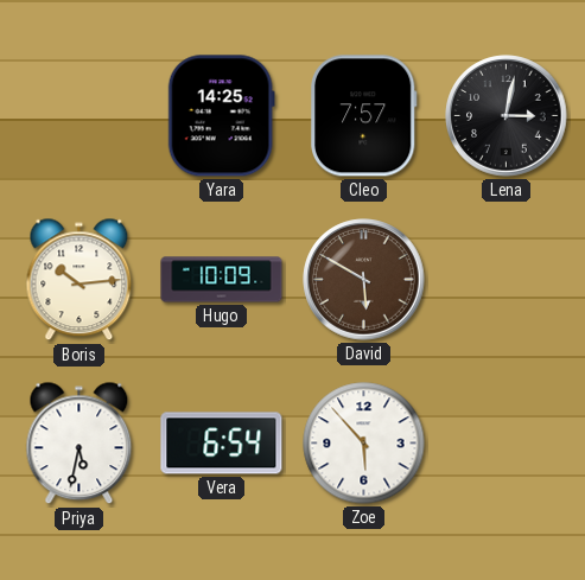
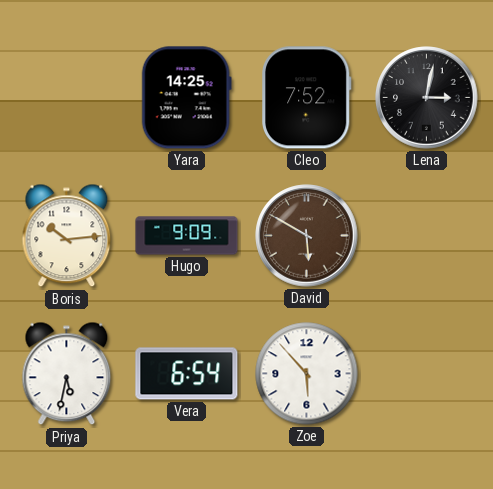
Cleo: 7:57 -> 7:52
Hugo: 10:09 -> 9:09
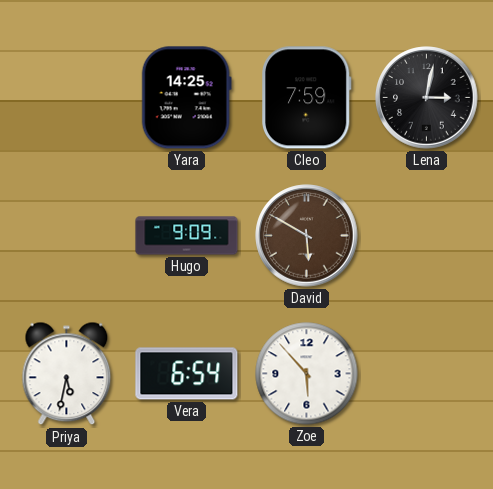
Cleo: 7:52 -> 7:59
Boris: 10:14 -> none
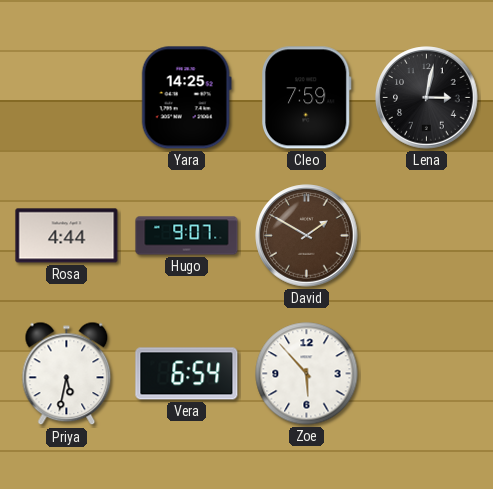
Rosa: none -> 4:44
Hugo: 9:09 -> 9:07
David: 5:50 -> 1:50
